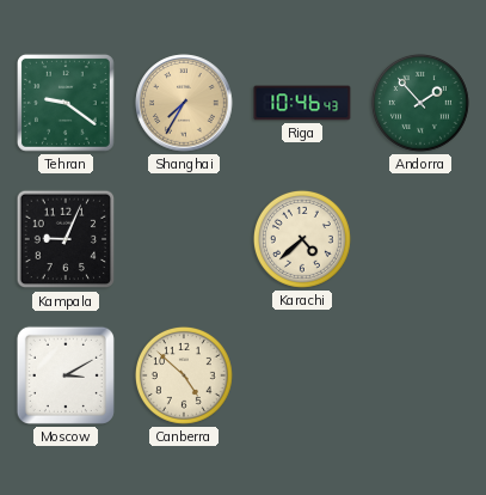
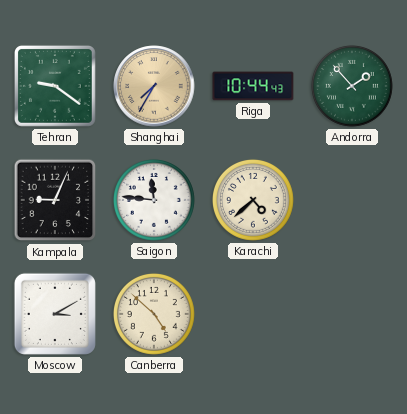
Riga: 10:46 -> 10:44
Saigon: none -> 11:46
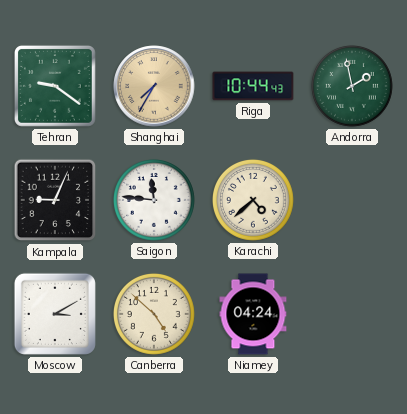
Andorra: 1:53 -> 1:58
Niamey: none -> 04:24
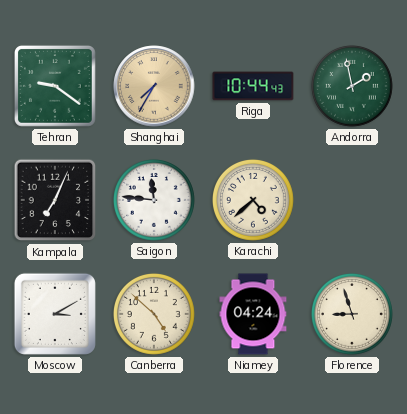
Kampala: 9:04 -> 7:04
Florence: none -> 8:57
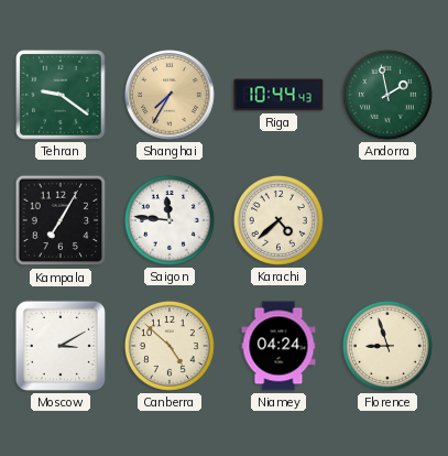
Kampala: 7:04 -> 7:05
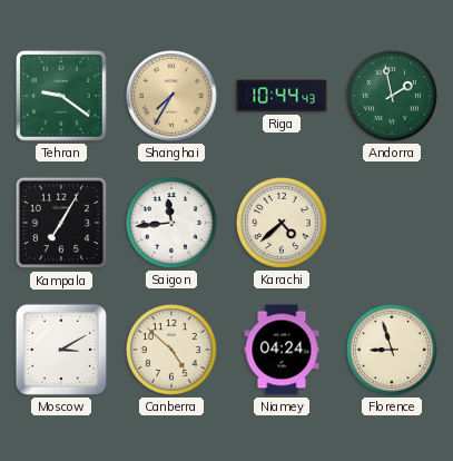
Saigon: 11:46 -> 11:44
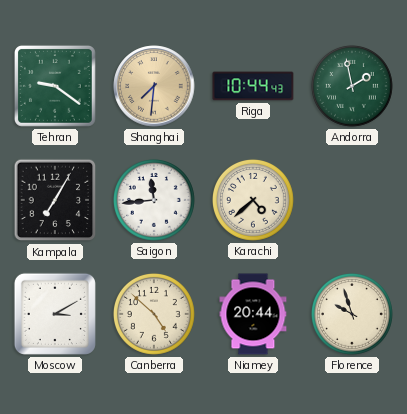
Shanghai: 7:35 -> 7:31
Niamey: 04:24 -> 20:44
Florence: 8:57 -> 9:57
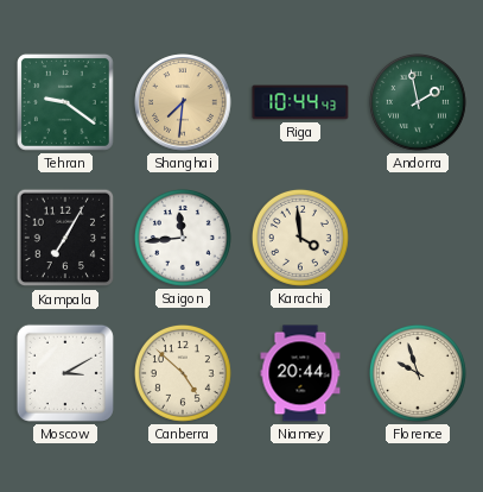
Karachi: 4:38 -> 3:59
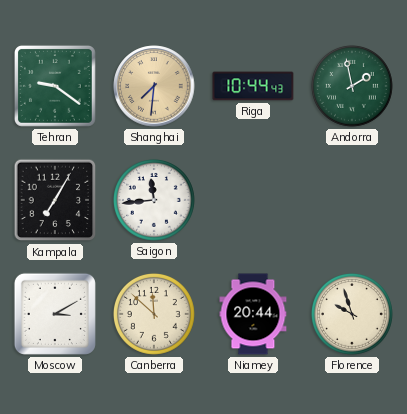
Karachi: 3:59 -> none
Canberra: 4:52 -> 11:52
